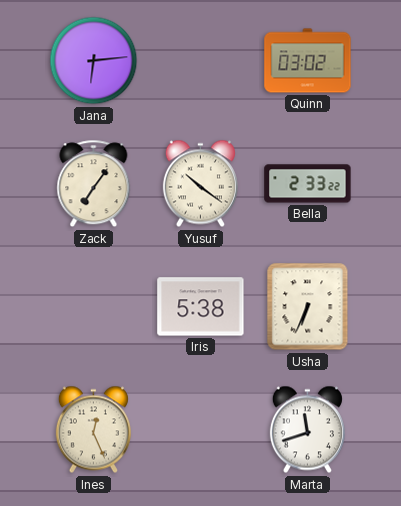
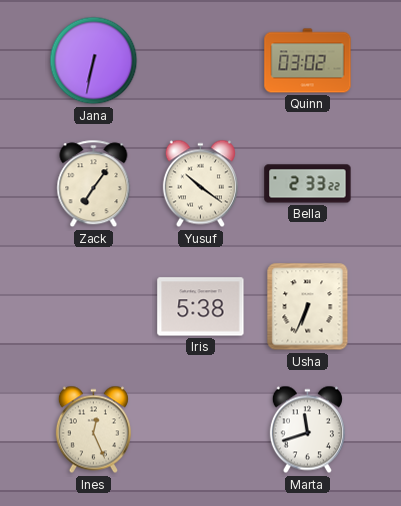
Jana: 6:14 -> 6:32
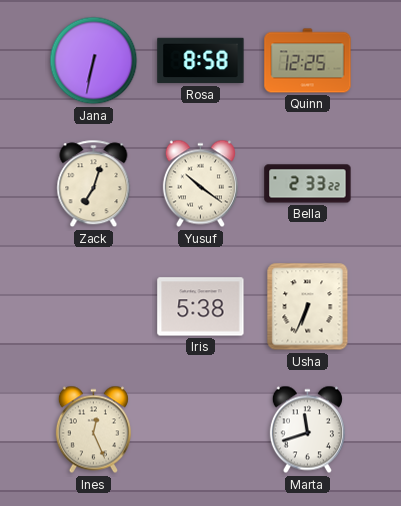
Rosa: none -> 8:58
Quinn: 03:02 -> 12:25
Zack: 7:06 -> 7:03
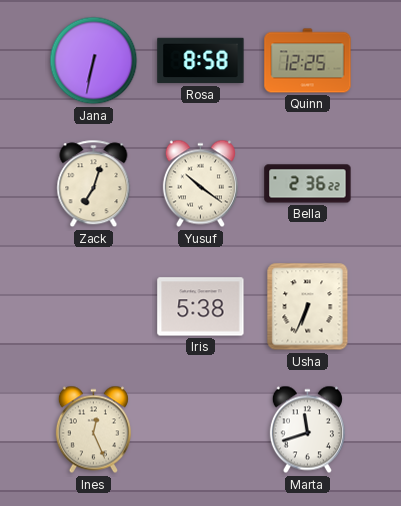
Bella: 2:33 -> 2:36
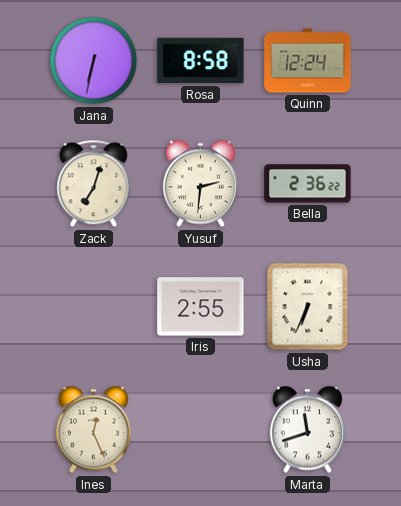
Quinn: 12:25 -> 12:24
Yusuf: 10:21 -> 2:31
Iris: 5:38 -> 2:55
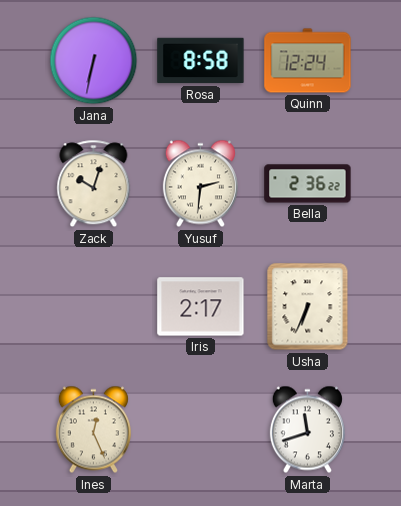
Zack: 7:03 -> 10:03
Iris: 2:55 -> 2:17
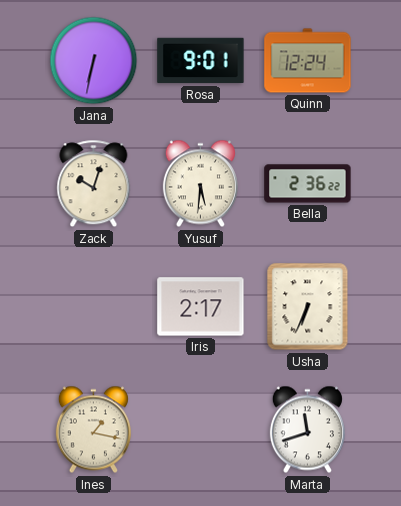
Rosa: 8:58 -> 9:01
Yusuf: 2:31 -> 5:31
Ines: 12:26 -> 1:17
